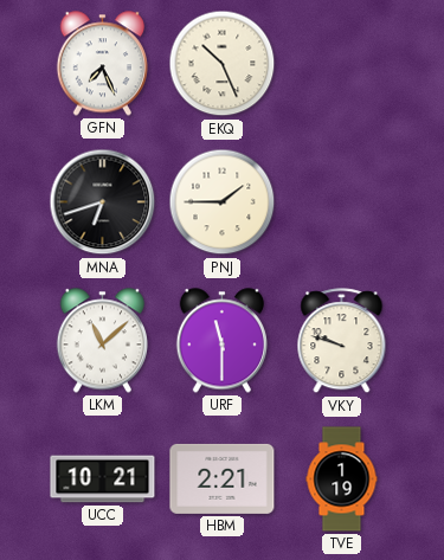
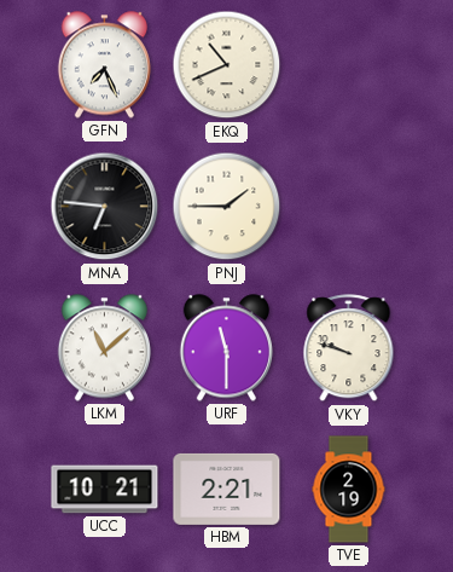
EKQ: 10:26 -> 10:41
MNA: 6:42 -> 6:46
TVE: 1:19 -> 2:19
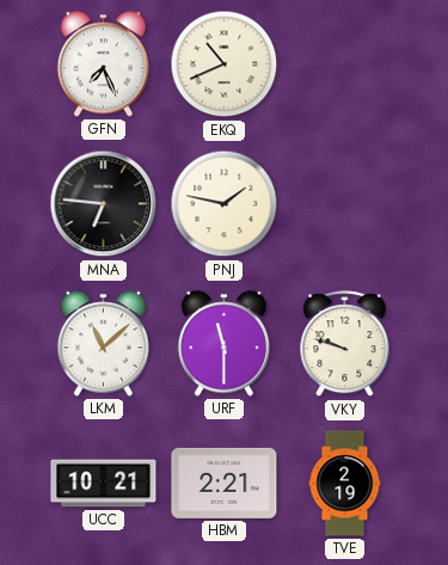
PNJ: 1:45 -> 1:47
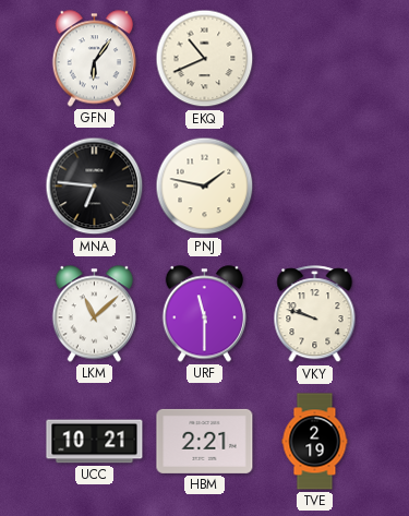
GFN: 7:26 -> 6:06
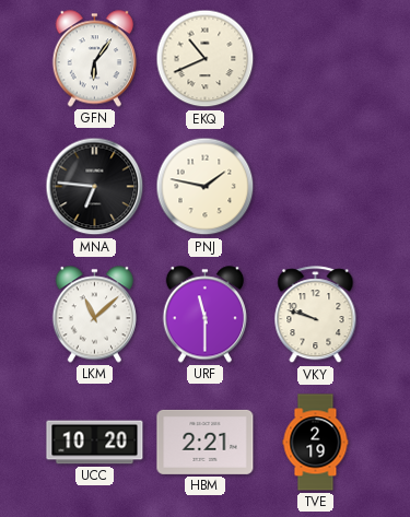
UCC: 10:21 -> 10:20
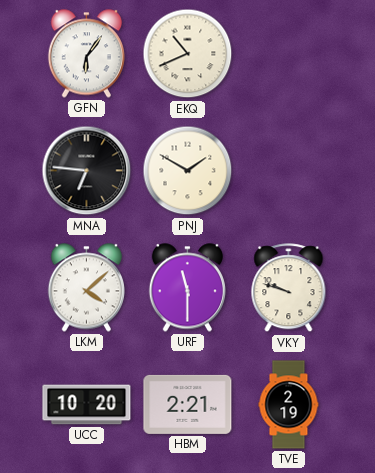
PNJ: 1:47 -> 1:50
LKM: 11:08 -> 4:08
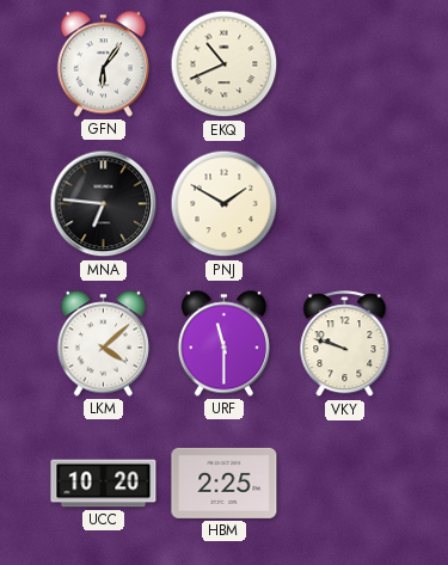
HBM: 2:21 -> 2:25
TVE: 2:19 -> none
